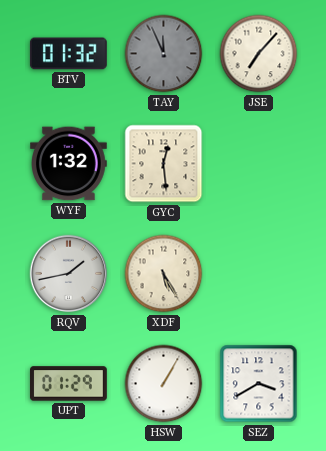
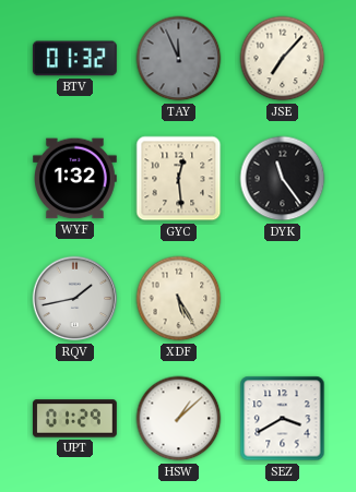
DYK: none -> 11:24
HSW: 1:05 -> 1:08
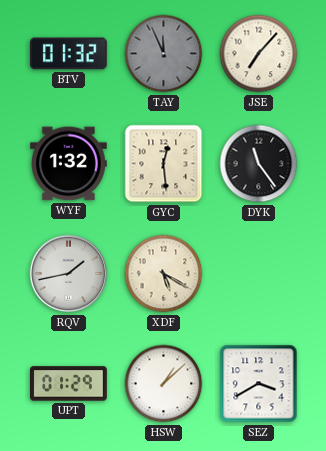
XDF: 5:25 -> 5:20
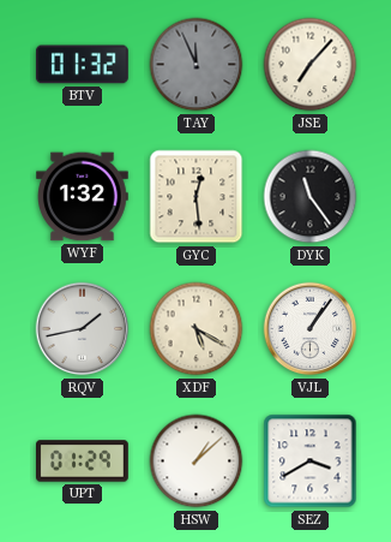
VJL: none -> 1:06
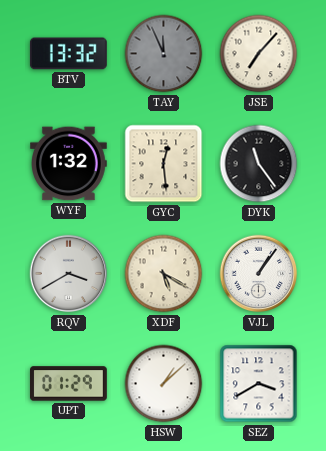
BTV: 01:32 -> 13:32
RQV: 1:43 -> 3:40
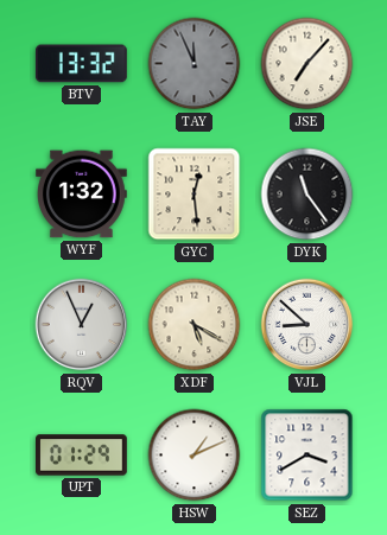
RQV: 3:40 -> 12:56
VJL: 1:06 -> 8:52
HSW: 1:08 -> 1:11
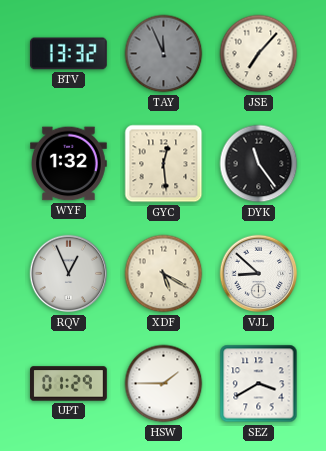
HSW: 1:11 -> 1:45
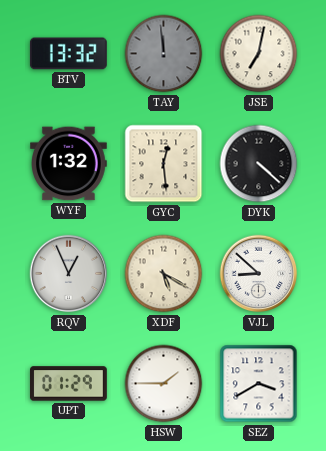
TAY: 11:56 -> 11:59
JSE: 7:07 -> 7:02
DYK: 11:24 -> 4:22
